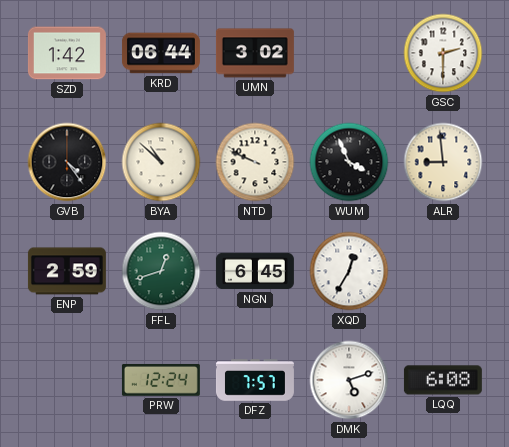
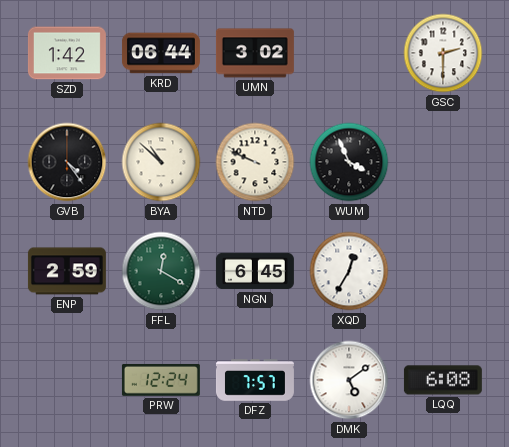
ALR: 8:59 -> none
FFL: 12:42 -> 12:20
DMK: 5:12 -> 5:09
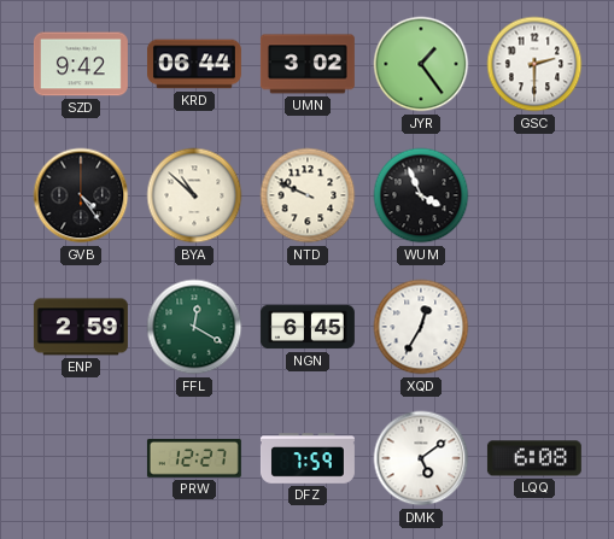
SZD: 1:42 -> 9:42
JYR: none -> 1:24
PRW: 12:24 -> 12:27
DFZ: 7:57 -> 7:59
